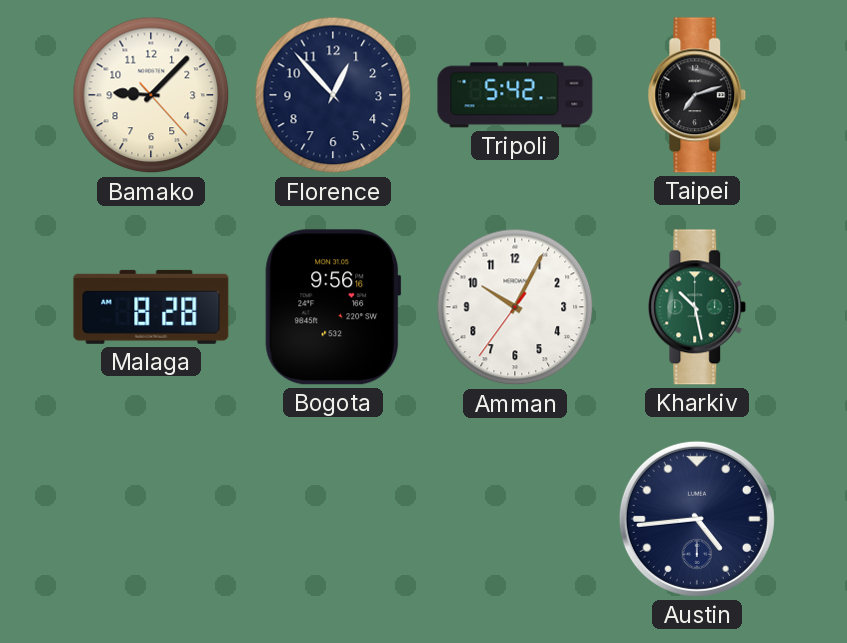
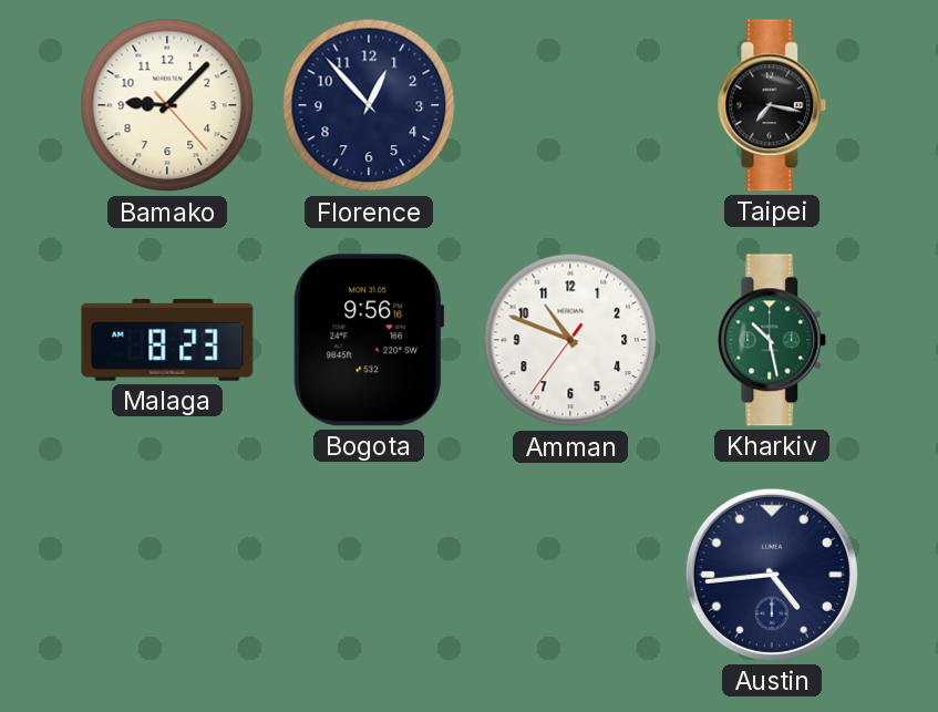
Tripoli: 5:42 -> none
Taipei: 7:12 -> 7:17
Malaga: 8:28 -> 8:23
Amman: 10:04 -> 10:48
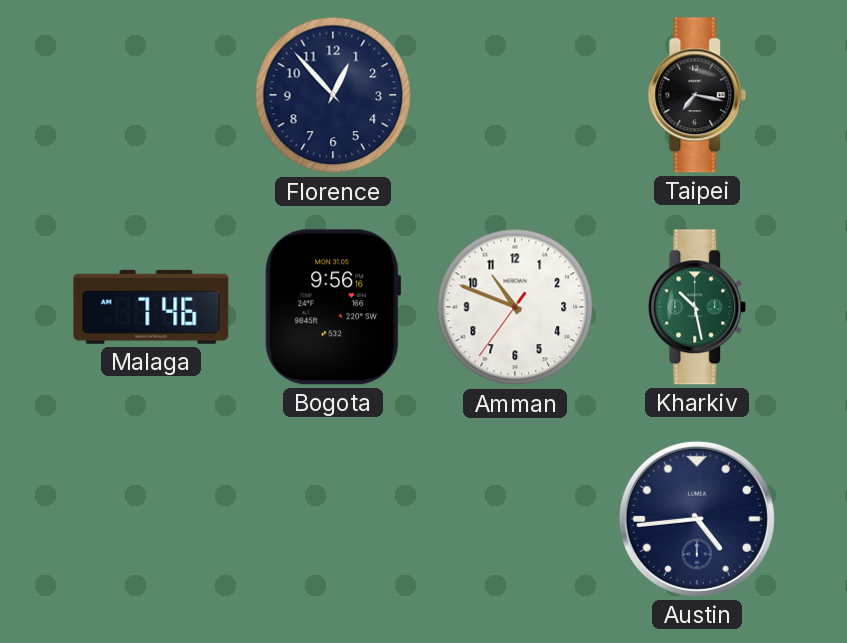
Bamako: 9:07 -> none
Malaga: 8:23 -> 7:46
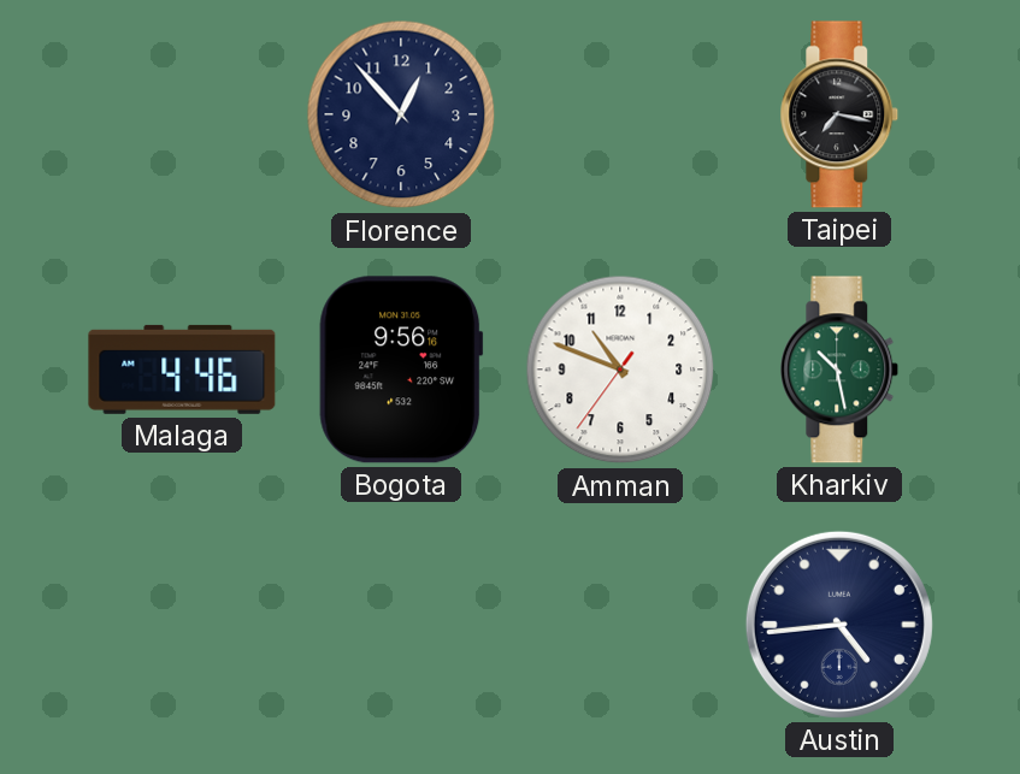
Malaga: 7:46 -> 4:46
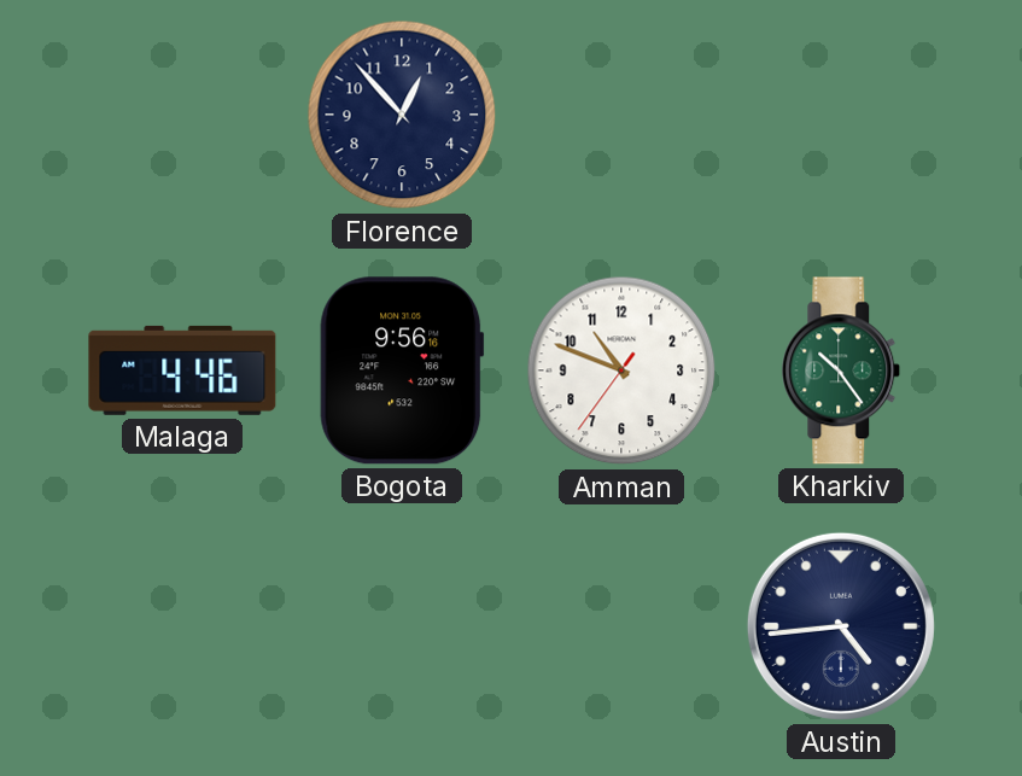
Taipei: 7:17 -> none
Kharkiv: 10:28 -> 10:24
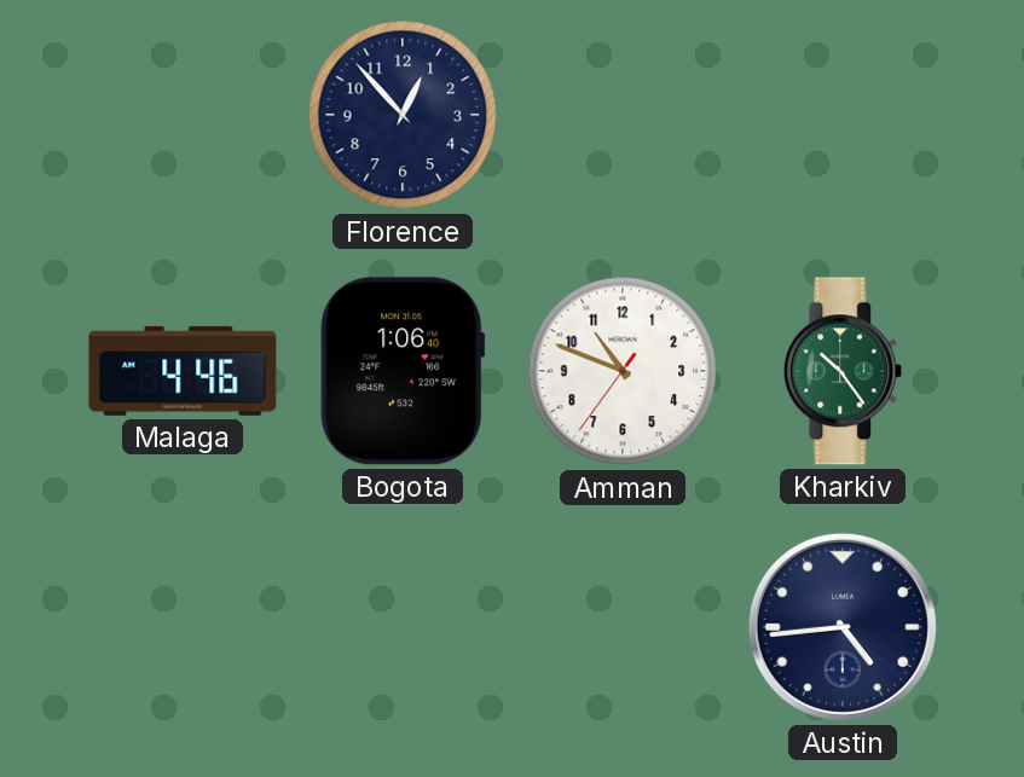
Bogota: 9:56 -> 1:06
